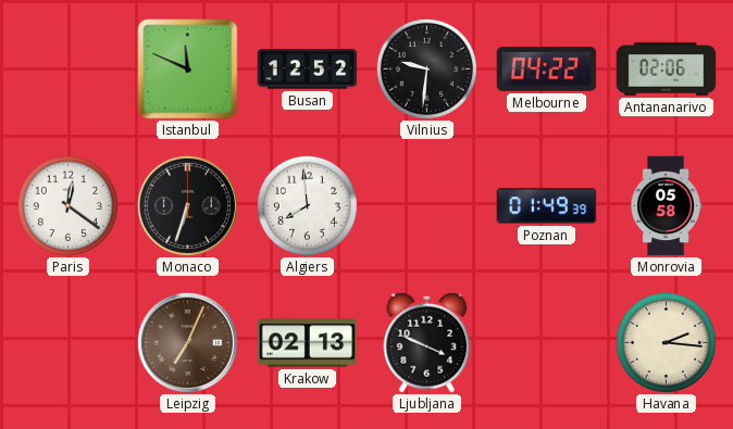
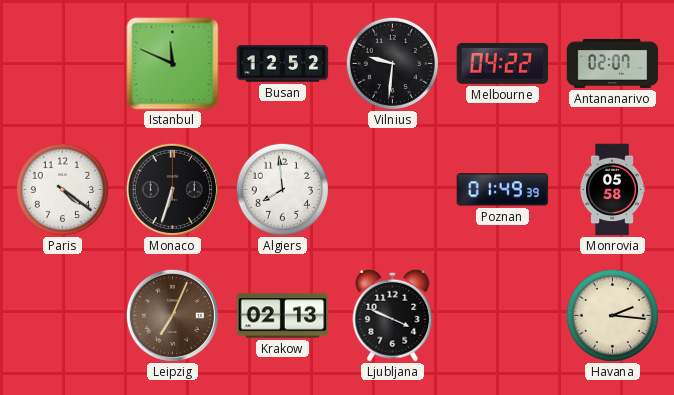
Antananarivo: 02:06 -> 02:07
Paris: 12:21 -> 4:21
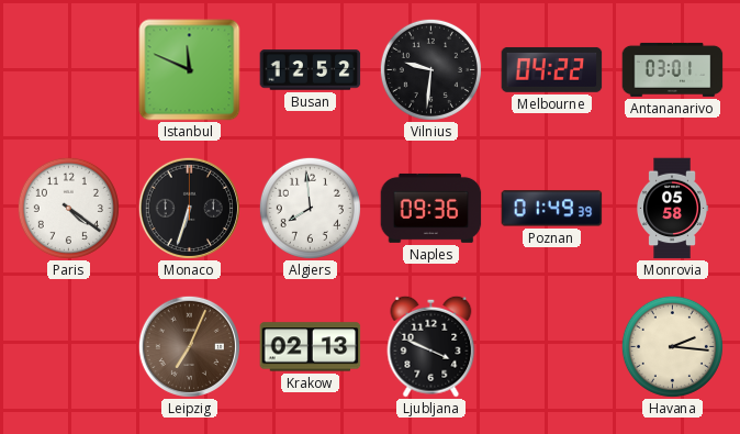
Antananarivo: 02:07 -> 03:01
Naples: none -> 09:36
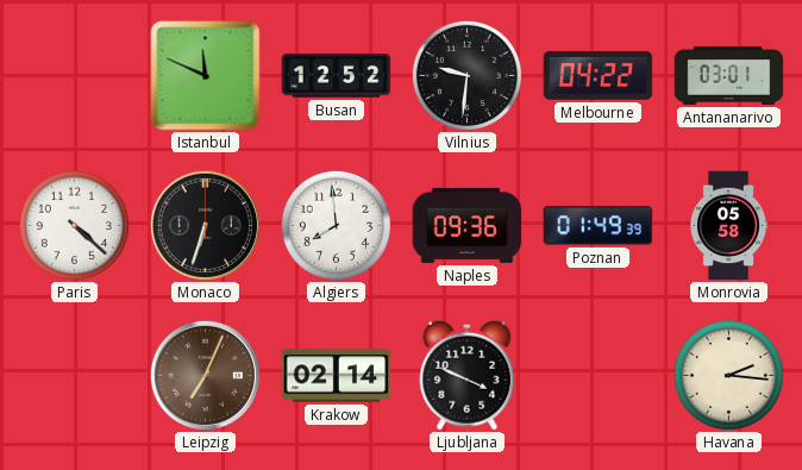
Paris: 4:21 -> 4:22
Krakow: 02:13 -> 02:14
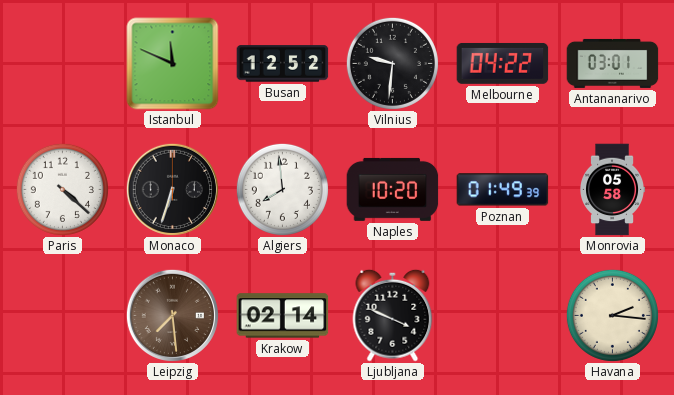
Naples: 09:36 -> 10:20
Leipzig: 7:04 -> 7:29
